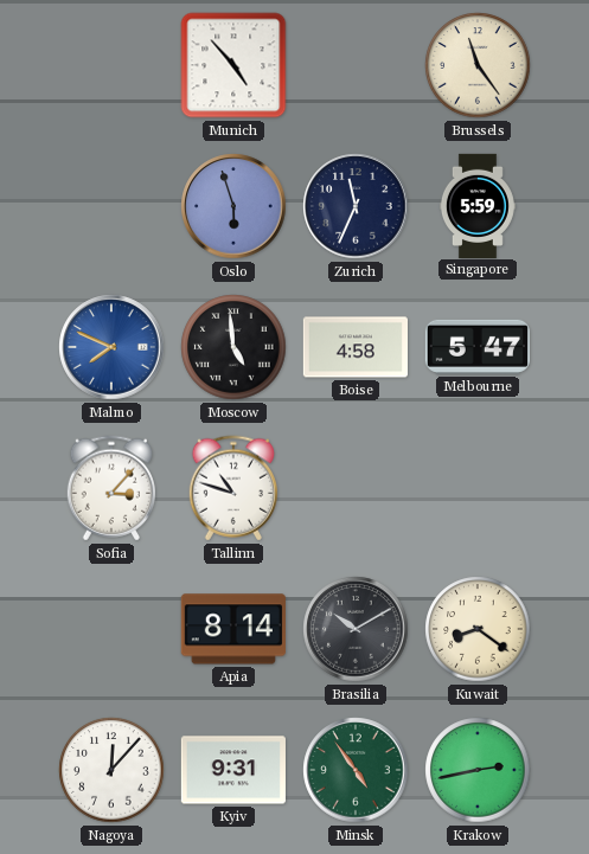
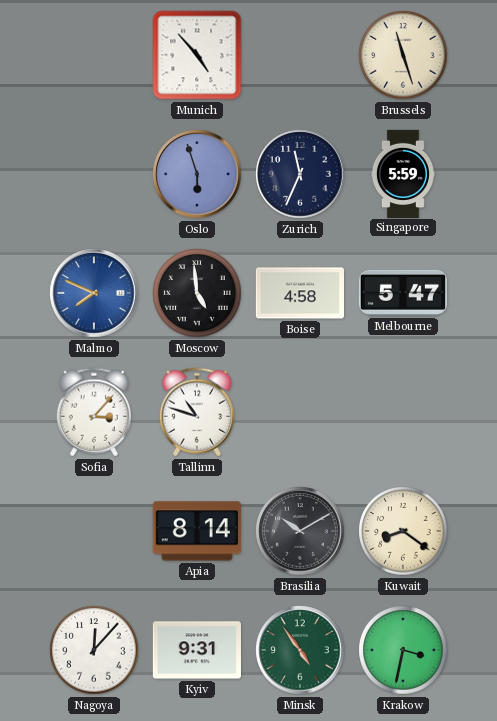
Brussels: 11:24 -> 11:27
Krakow: 2:43 -> 3:32
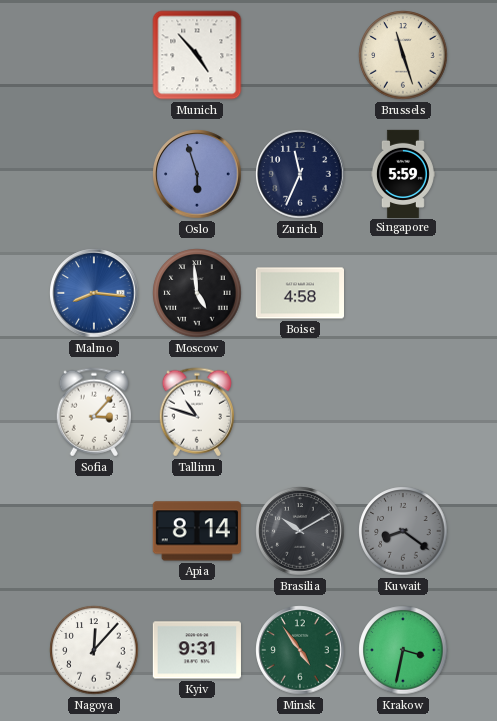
Malmo: 7:49 -> 8:16
Melbourne: 5:47 -> none
Kuwait dial: cream -> grey
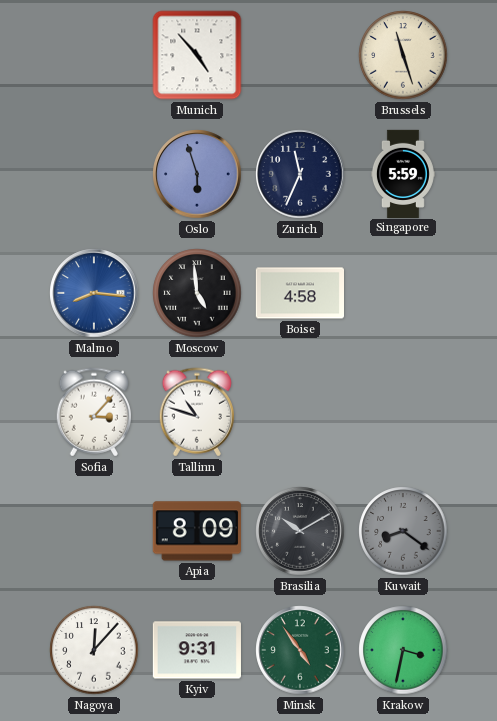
Apia: 8:14 -> 8:09
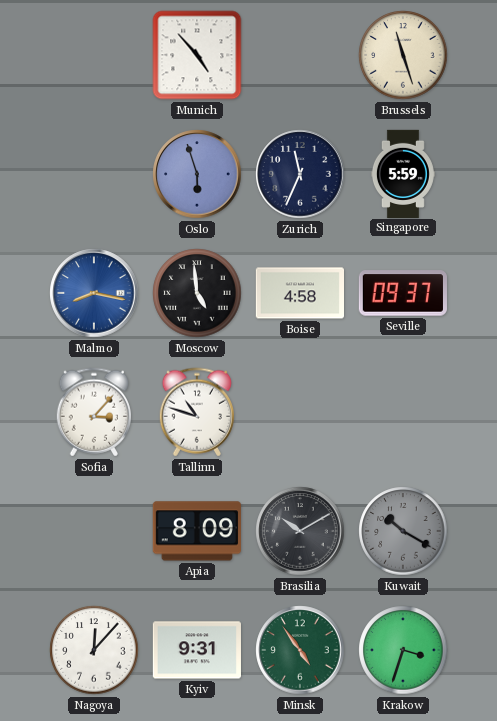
Malmo: 8:16 -> 8:17
Seville: none -> 09:37
Kuwait: 8:21 -> 10:20
Krakow: 3:32 -> 3:33
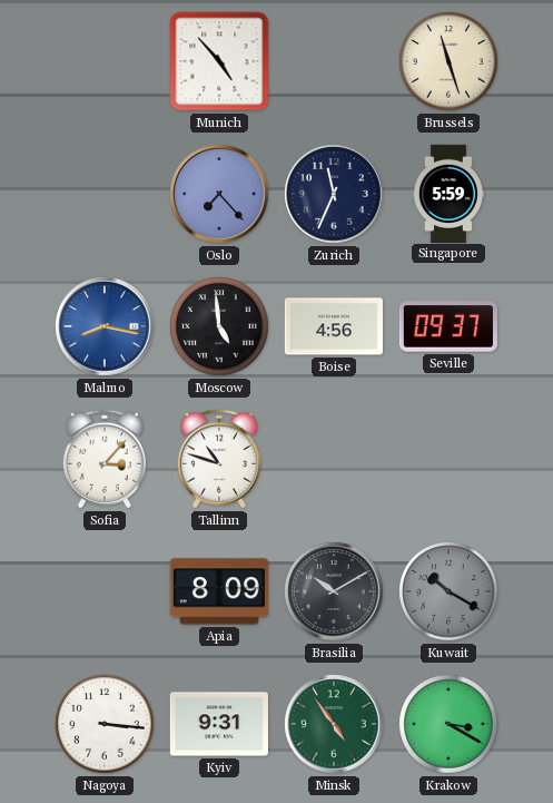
Oslo: 5:57 -> 7:23
Boise: 4:58 -> 4:56
Nagoya: 12:07 -> 3:16
Krakow: 3:33 -> 3:20
